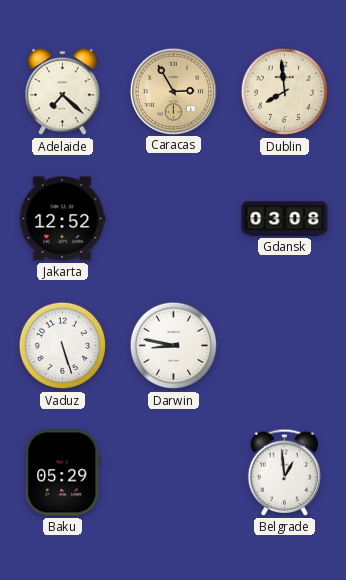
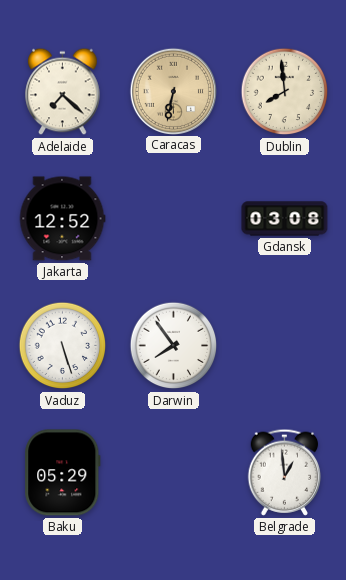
Caracas: 2:55 -> 6:32
Darwin: 8:47 -> 7:54
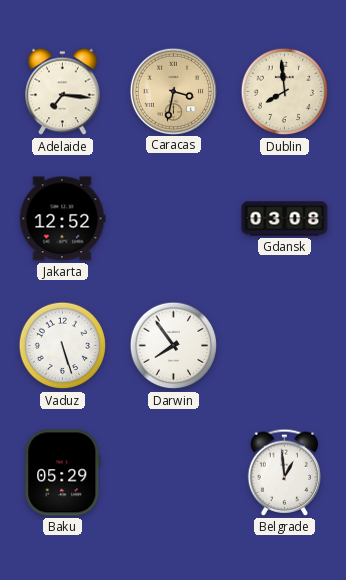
Adelaide: 7:22 -> 7:16
Caracas: 6:32 -> 3:32
